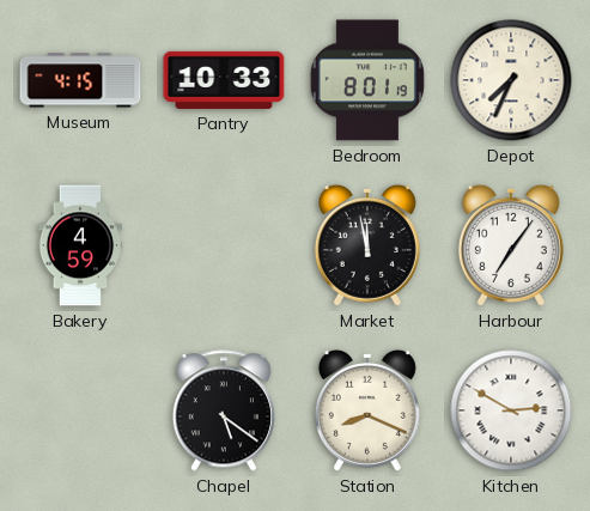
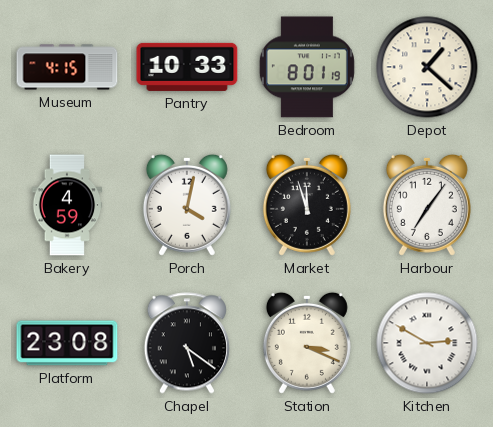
Depot: 7:34 -> 1:22
Porch: none -> 4:02
Market: 11:58 -> 11:57
Platform: none -> 23:08
Station: 8:19 -> 3:19
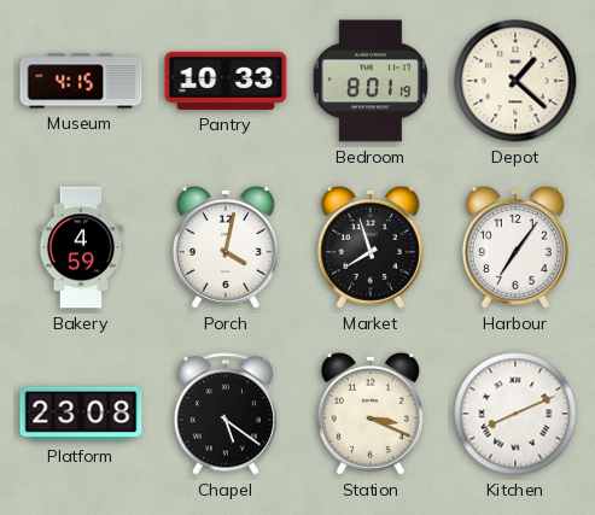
Market: 11:57 -> 7:57
Kitchen: 2:50 -> 8:11
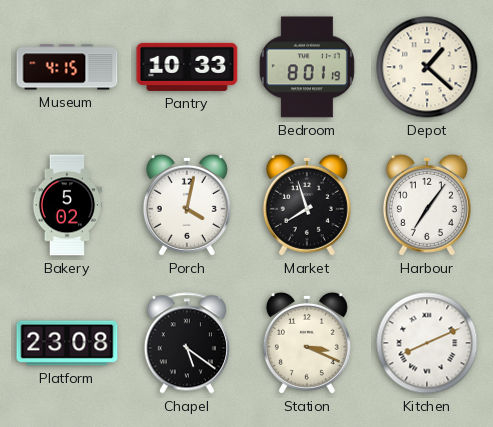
Bakery: 4:59 -> 5:02
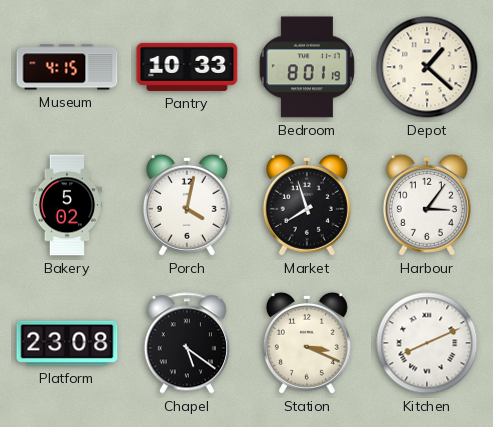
Harbour: 7:06 -> 3:06
